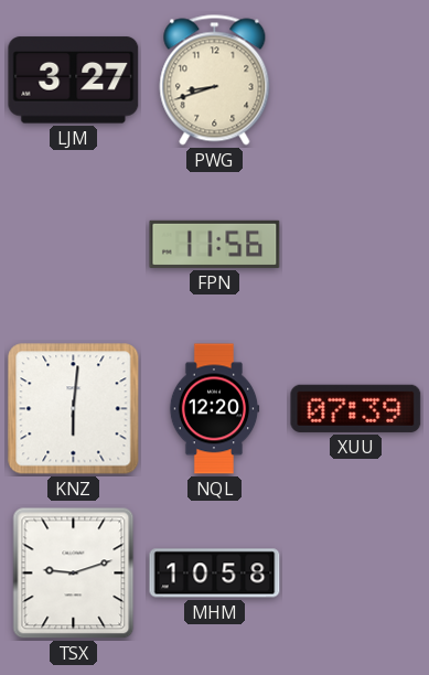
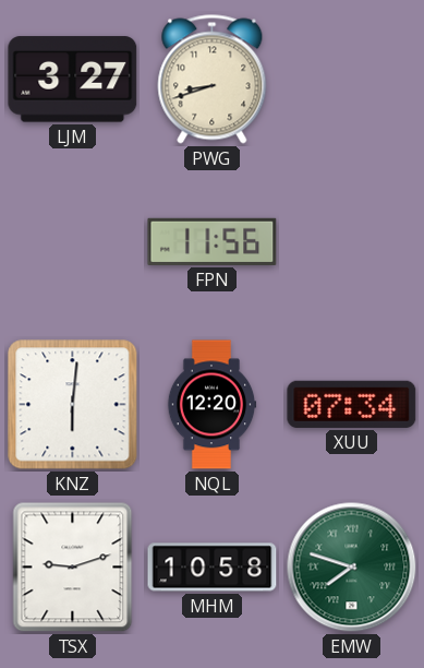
XUU: 07:39 -> 07:34
EMW: none -> 7:48
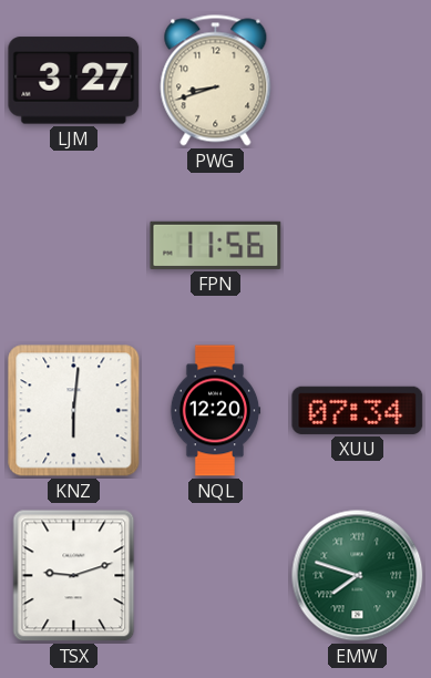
MHM: 10:58 -> none
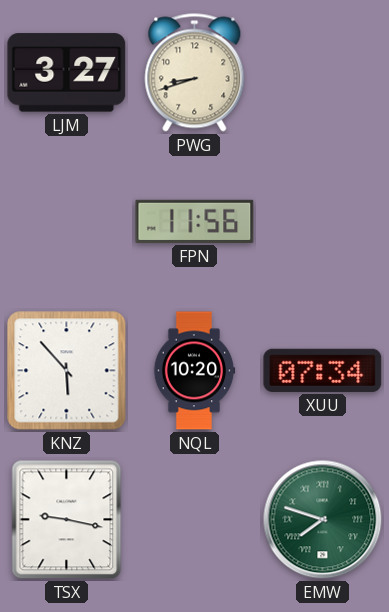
KNZ: 6:01 -> 5:53
NQL: 12:20 -> 10:20
TSX: 9:12 -> 9:17
